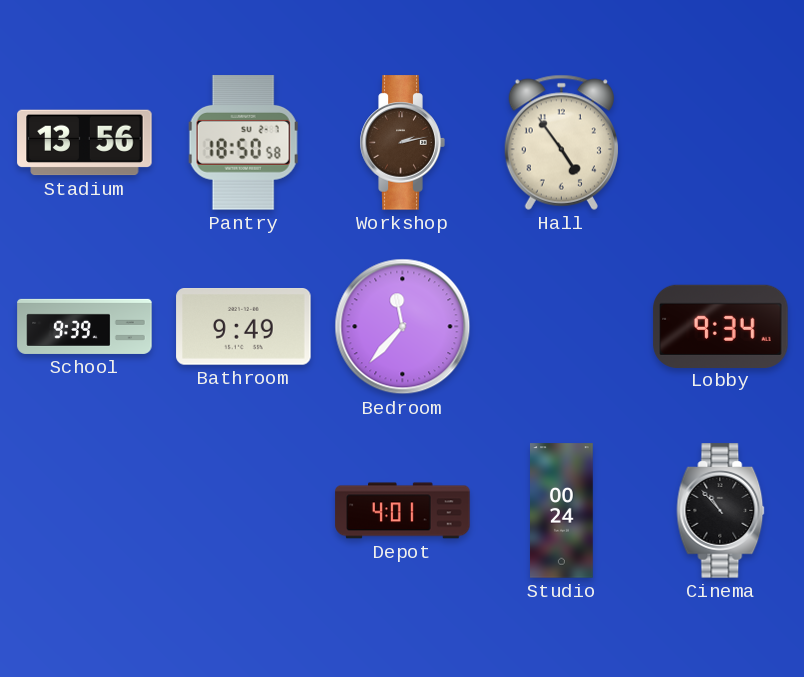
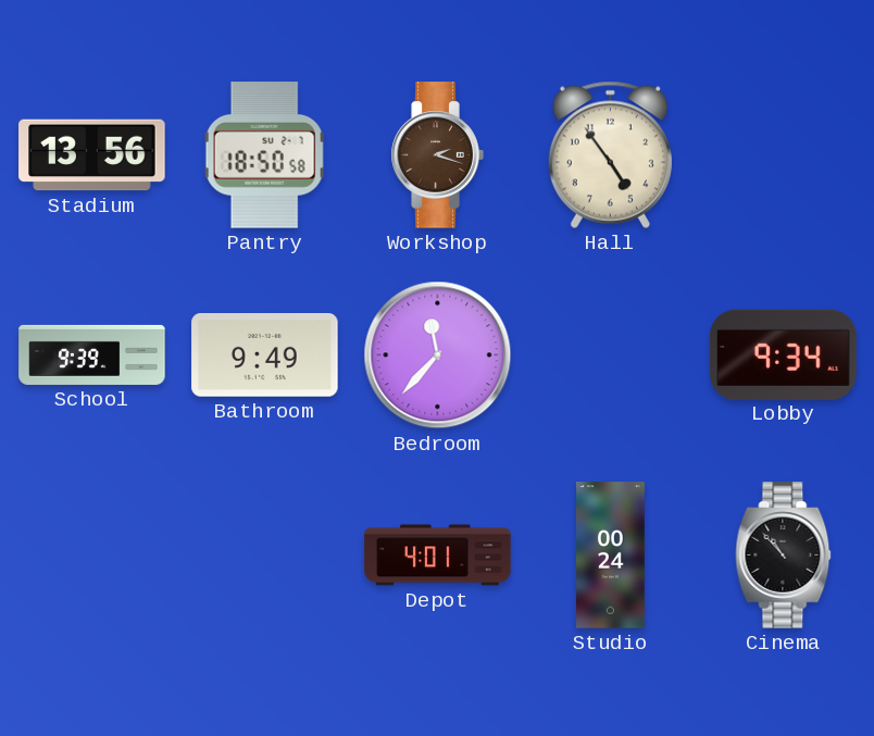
Workshop: 2:13 -> 2:18
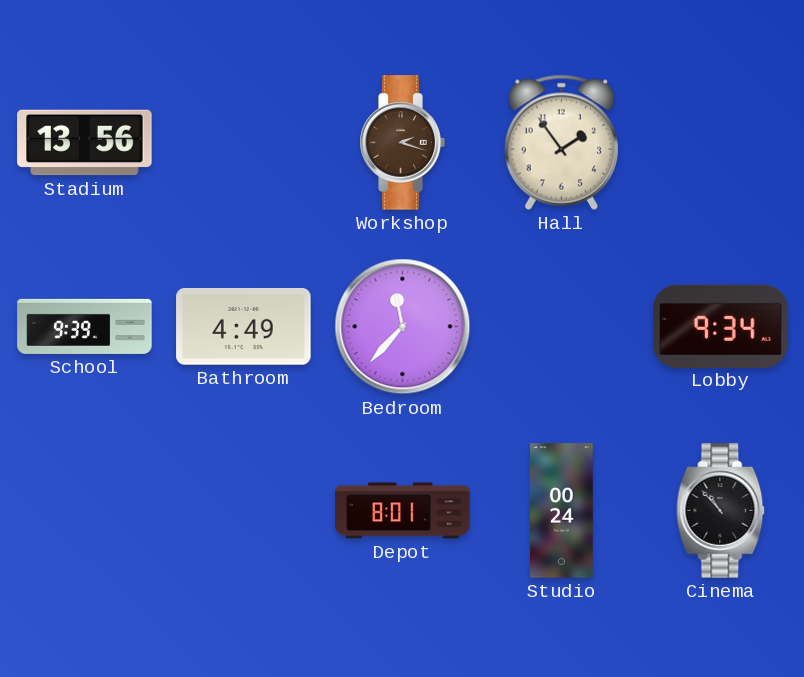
Pantry: 18:50 -> none
Hall: 4:54 -> 1:54
Bathroom: 9:49 -> 4:49
Depot: 4:01 -> 8:01
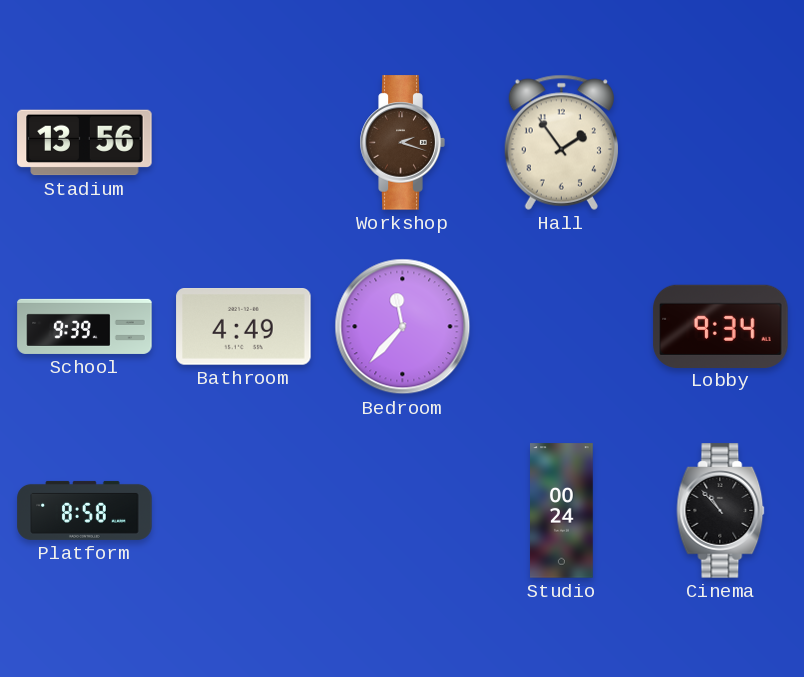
Platform: none -> 8:58
Depot: 8:01 -> none
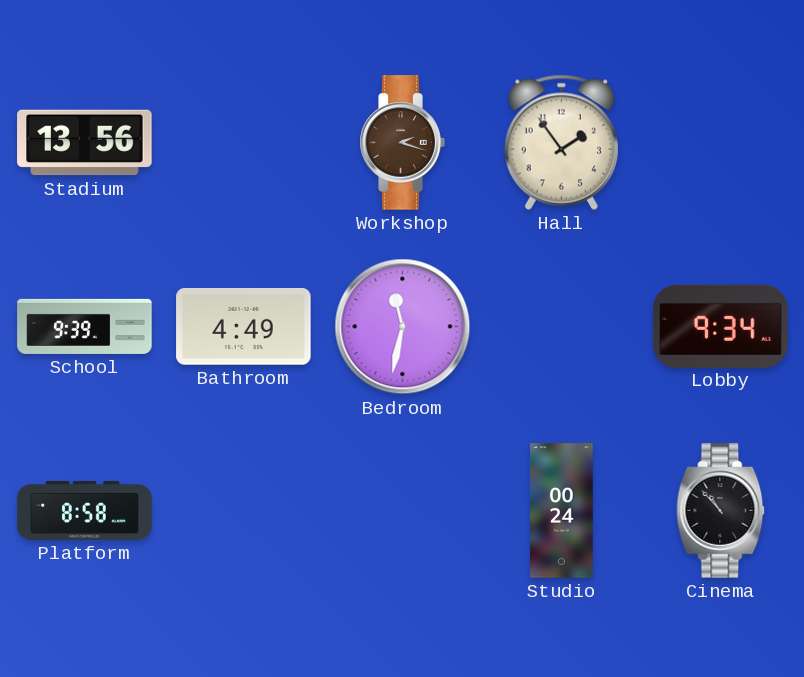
Bedroom: 11:37 -> 11:32
